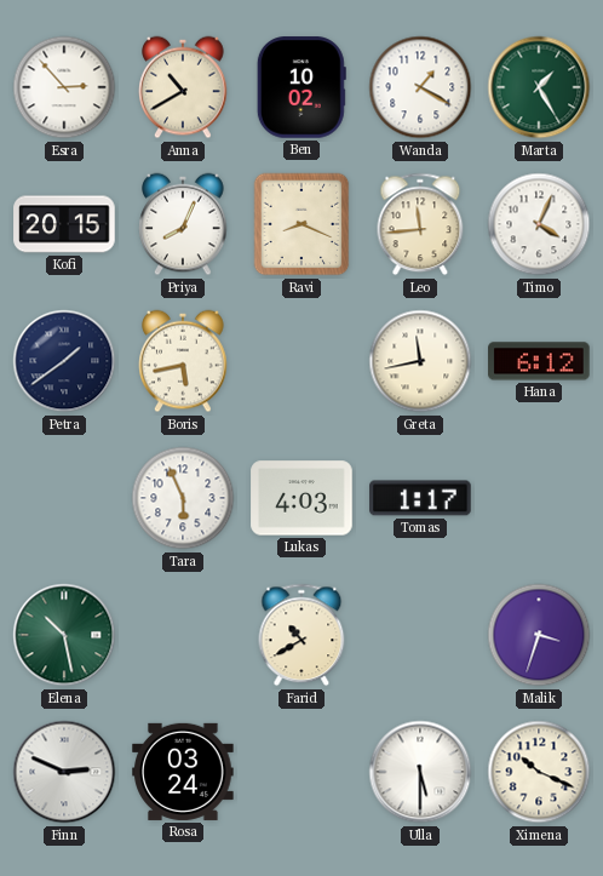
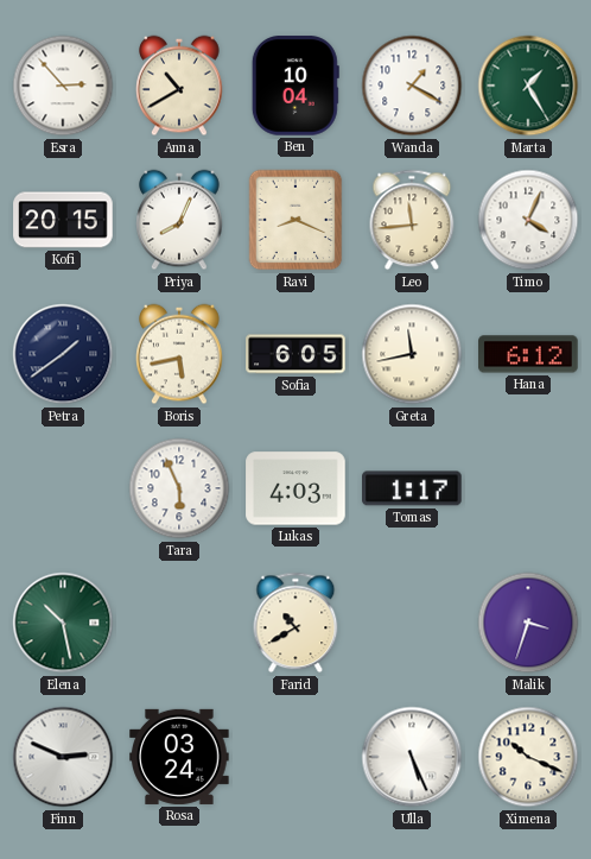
Ben: 10:02 -> 10:04
Sofia: none -> 6:05
Ulla: 5:30 -> 5:26
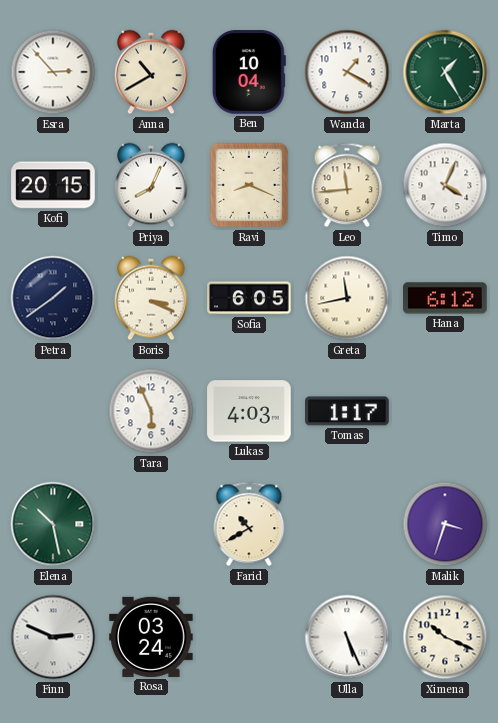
Boris: 5:43 -> 3:19
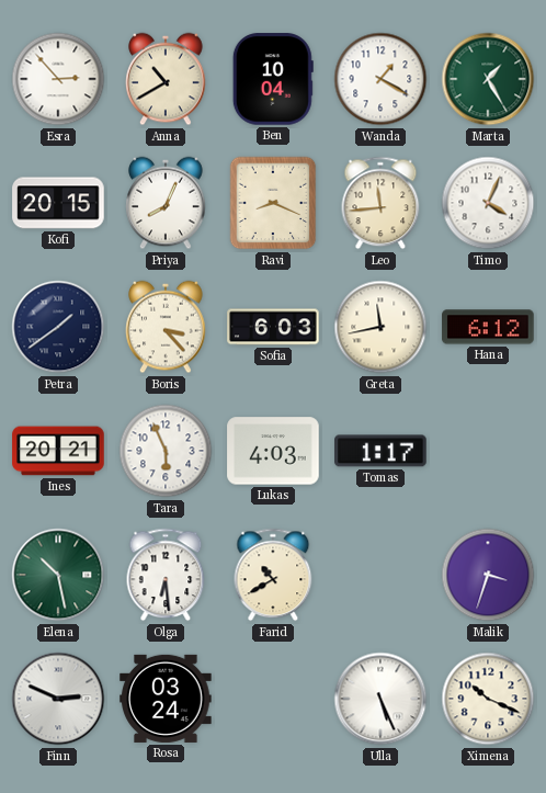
Boris: 3:19 -> 3:23
Sofia: 6:05 -> 6:03
Ines: none -> 20:21
Olga: none -> 6:29
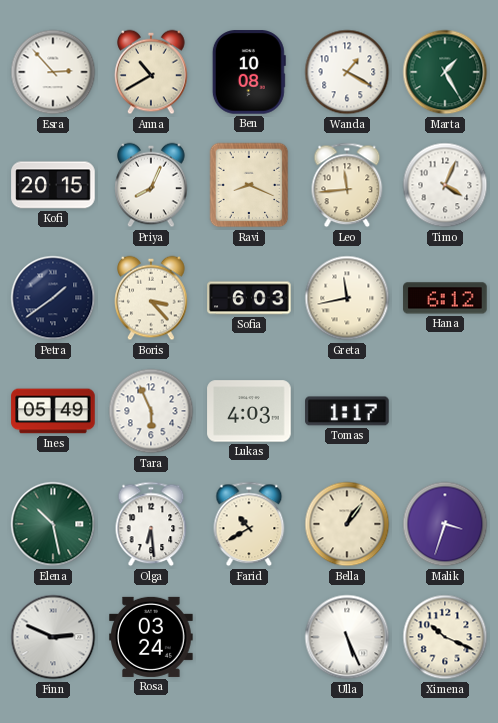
Ben: 10:04 -> 10:08
Ines: 20:21 -> 05:49
Bella: none -> 1:06
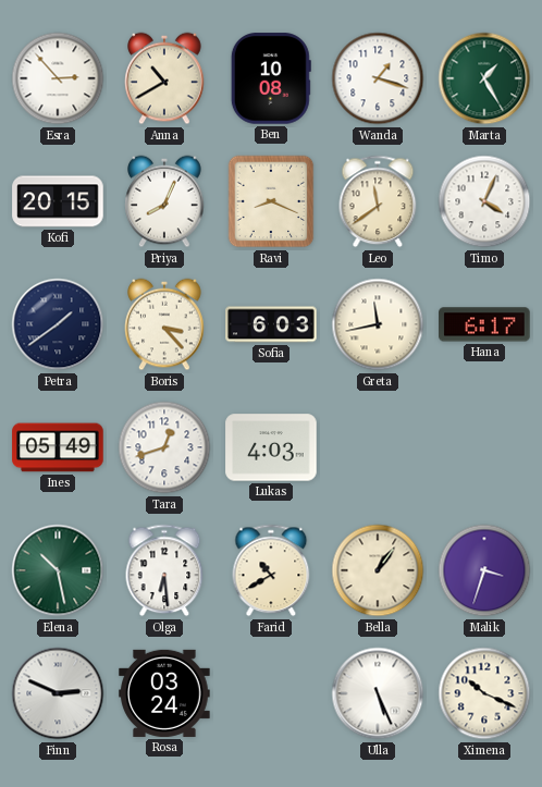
Wanda: 1:20 -> 1:18
Leo: 11:44 -> 11:39
Hana: 6:12 -> 6:17
Tara: 5:56 -> 12:42
Tomas: 1:17 -> none
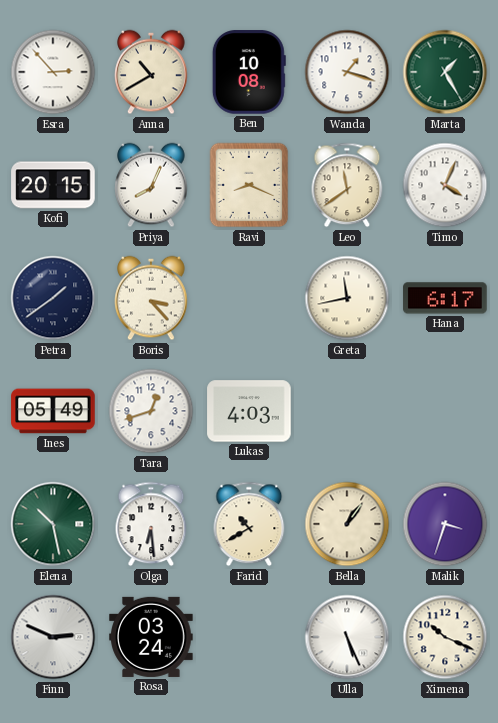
Sofia: 6:03 -> none
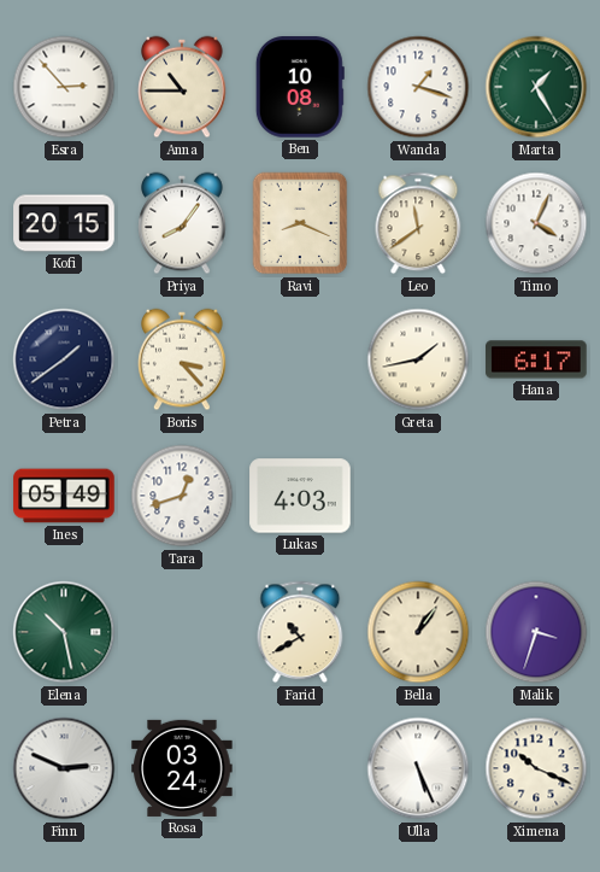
Anna: 10:40 -> 10:45
Priya: 8:04 -> 8:06
Greta: 11:43 -> 1:43
Olga: 6:29 -> none
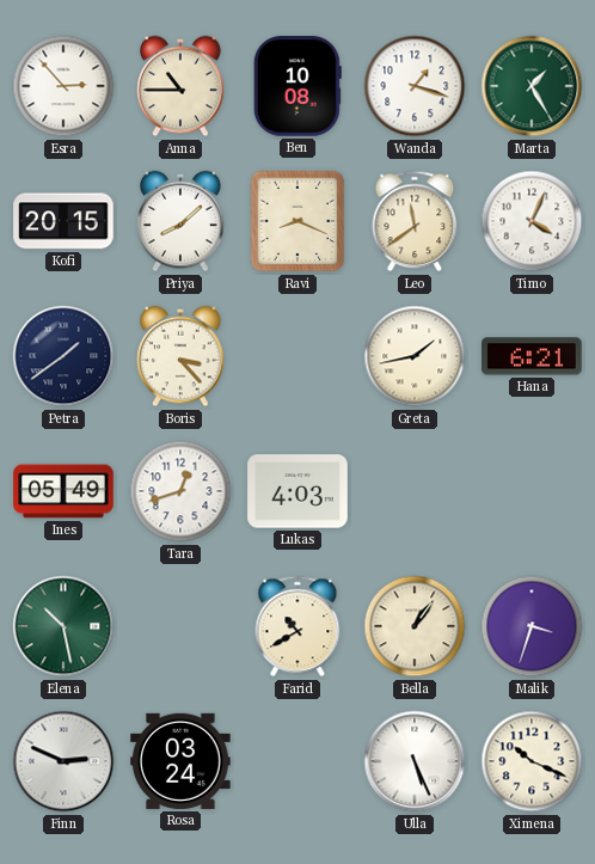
Priya: 8:06 -> 8:08
Hana: 6:17 -> 6:21
